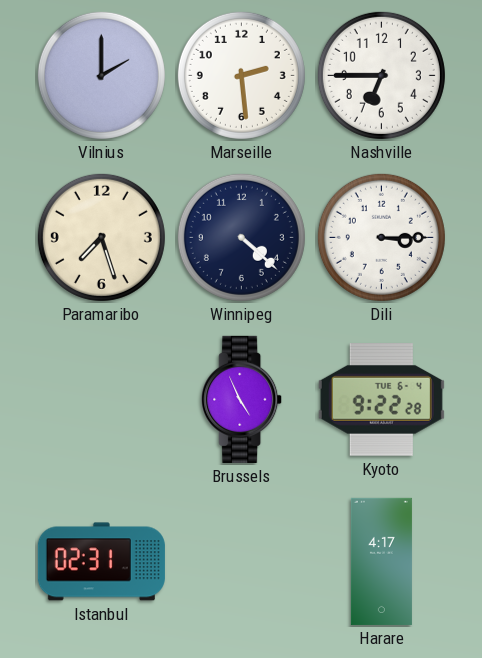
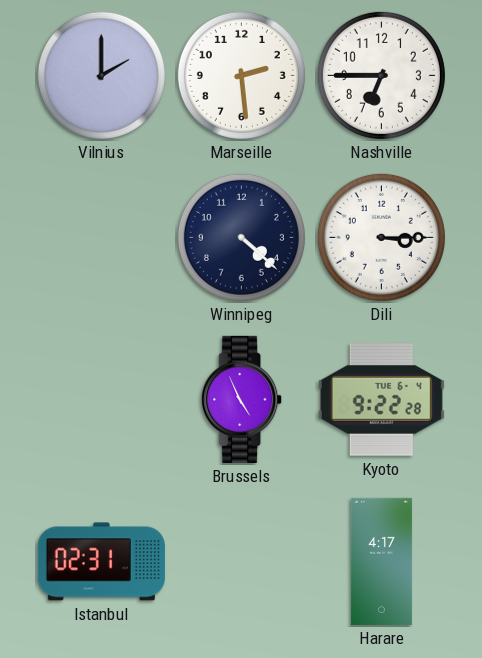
Paramaribo: 7:27 -> none
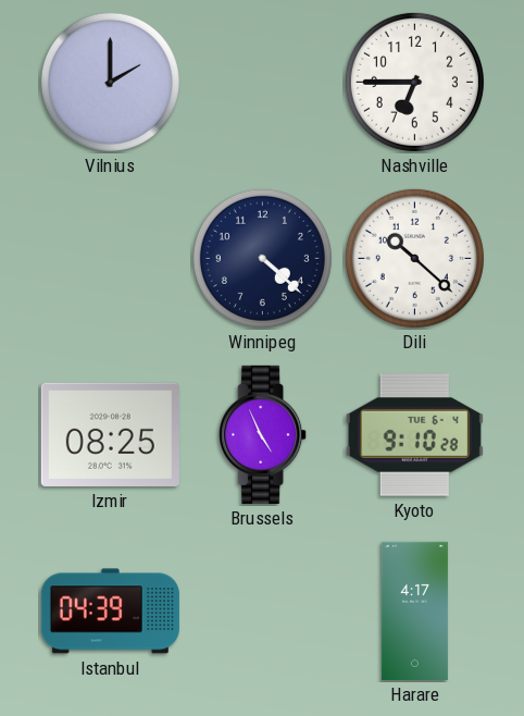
Marseille: 2:29 -> none
Dili: 3:15 -> 10:22
Izmir: none -> 08:25
Kyoto: 9:22 -> 9:10
Istanbul: 02:31 -> 04:39
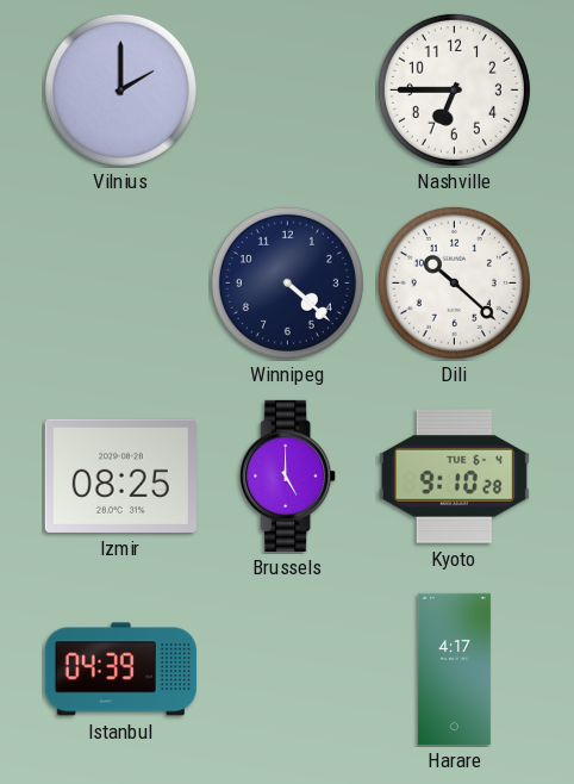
Brussels: 4:56 -> 5:00
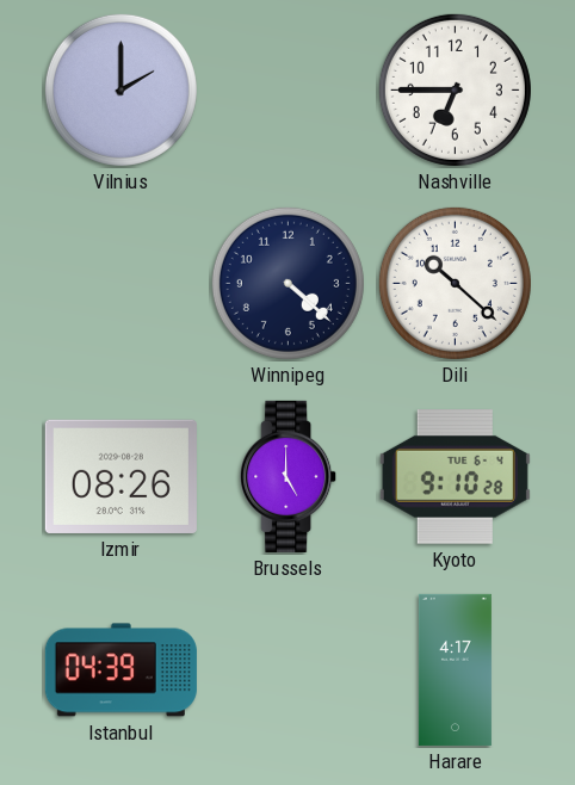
Izmir: 08:25 -> 08:26
